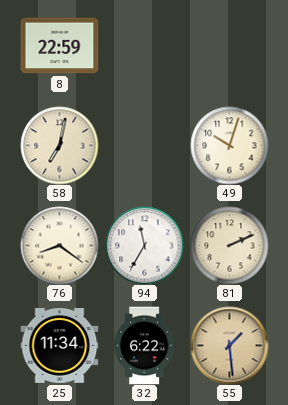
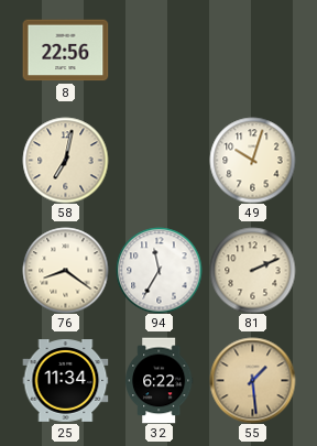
8: 22:59 -> 22:56
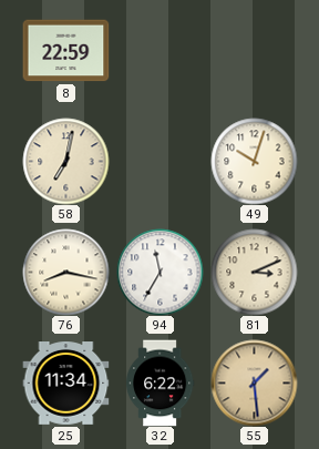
8: 22:56 -> 22:59
76: 8:21 -> 8:17
81: 2:11 -> 3:11
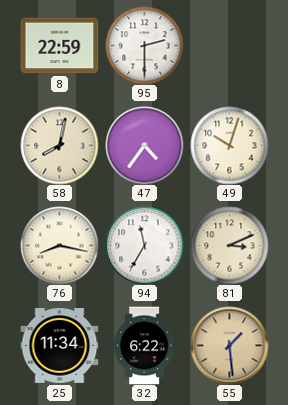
95: none -> 2:30
58: 7:02 -> 8:02
47: none -> 4:36
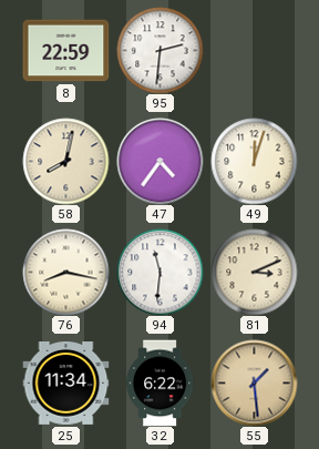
95: 2:30 -> 2:31
49: 10:03 -> 12:03
94: 11:35 -> 11:31
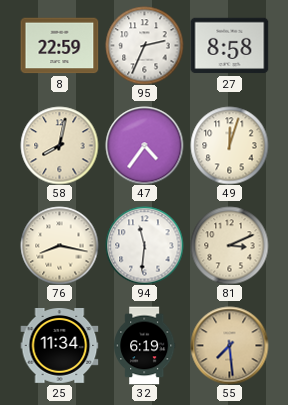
95: 2:31 -> 2:34
27: none -> 8:58
32: 6:22 -> 6:19
55: 1:29 -> 7:29
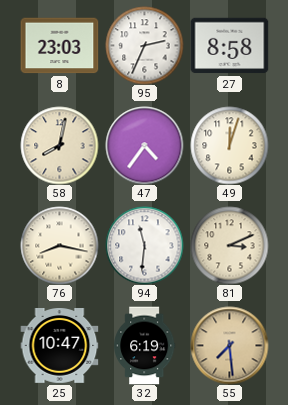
8: 22:59 -> 23:03
25: 11:34 -> 10:47
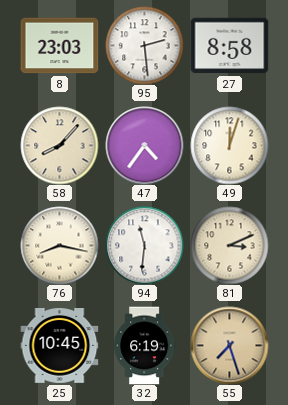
95: 2:34 -> 2:29
58: 8:02 -> 8:07
25: 10:47 -> 10:45
55: 7:29 -> 7:27
